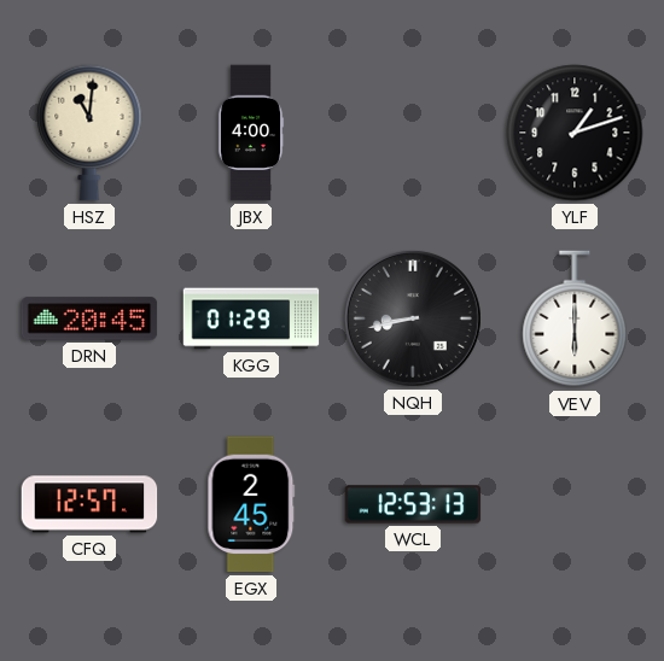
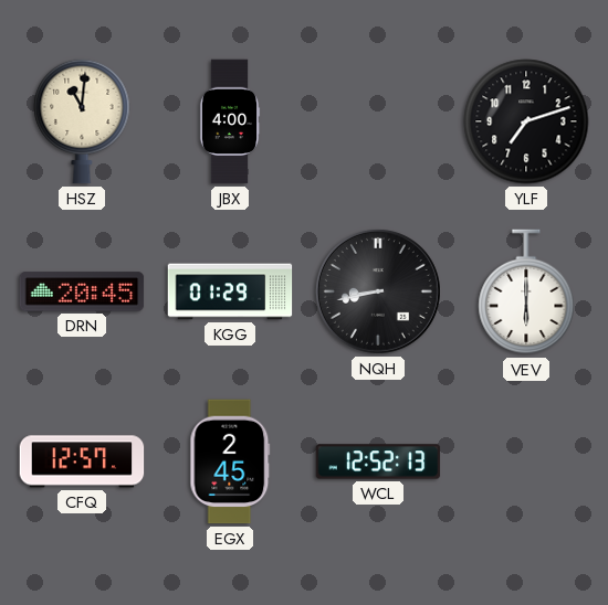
YLF: 1:12 -> 7:12
WCL: 12:53 -> 12:52
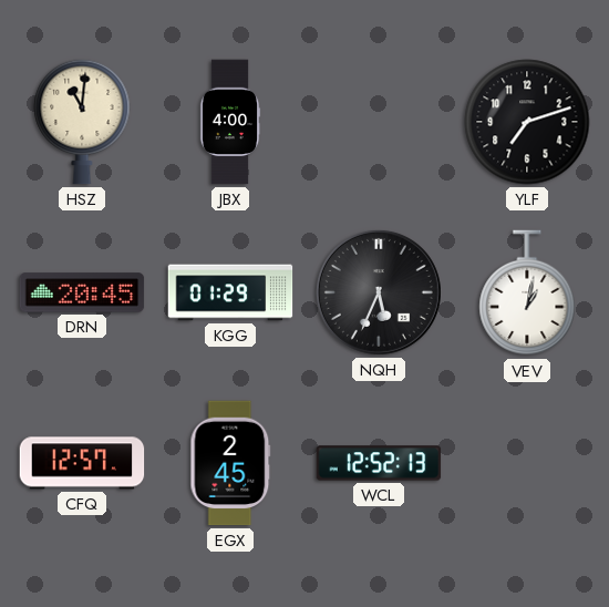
NQH: 8:43 -> 5:34
VEV: 6:00 -> 1:02
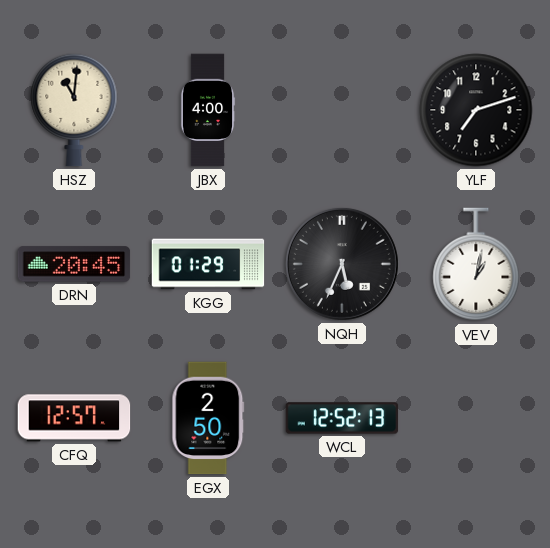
EGX: 2:45 -> 2:50
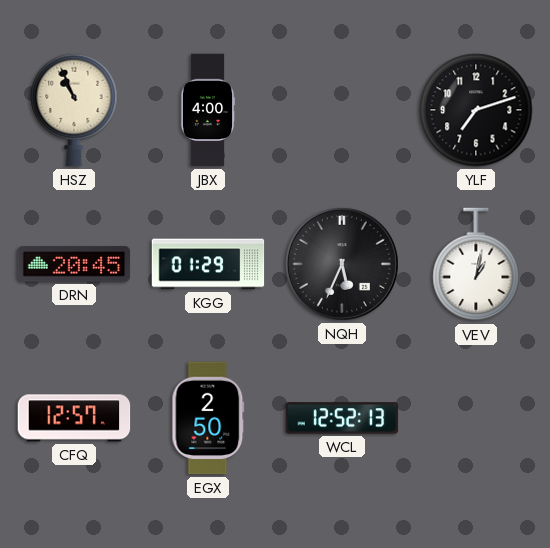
HSZ: 11:01 -> 10:56
